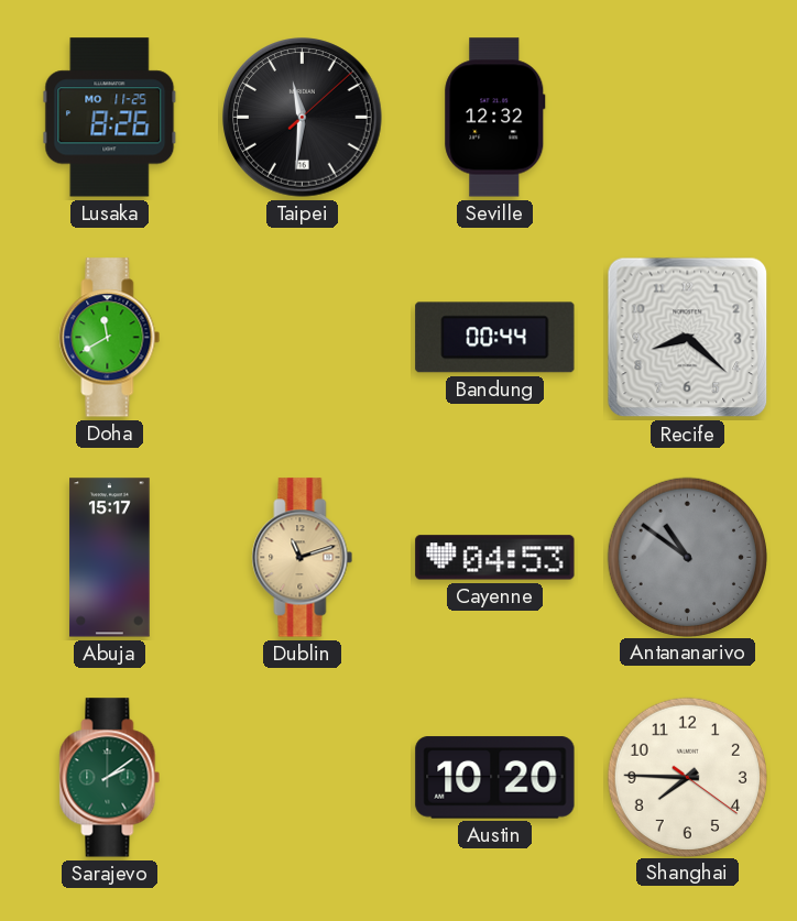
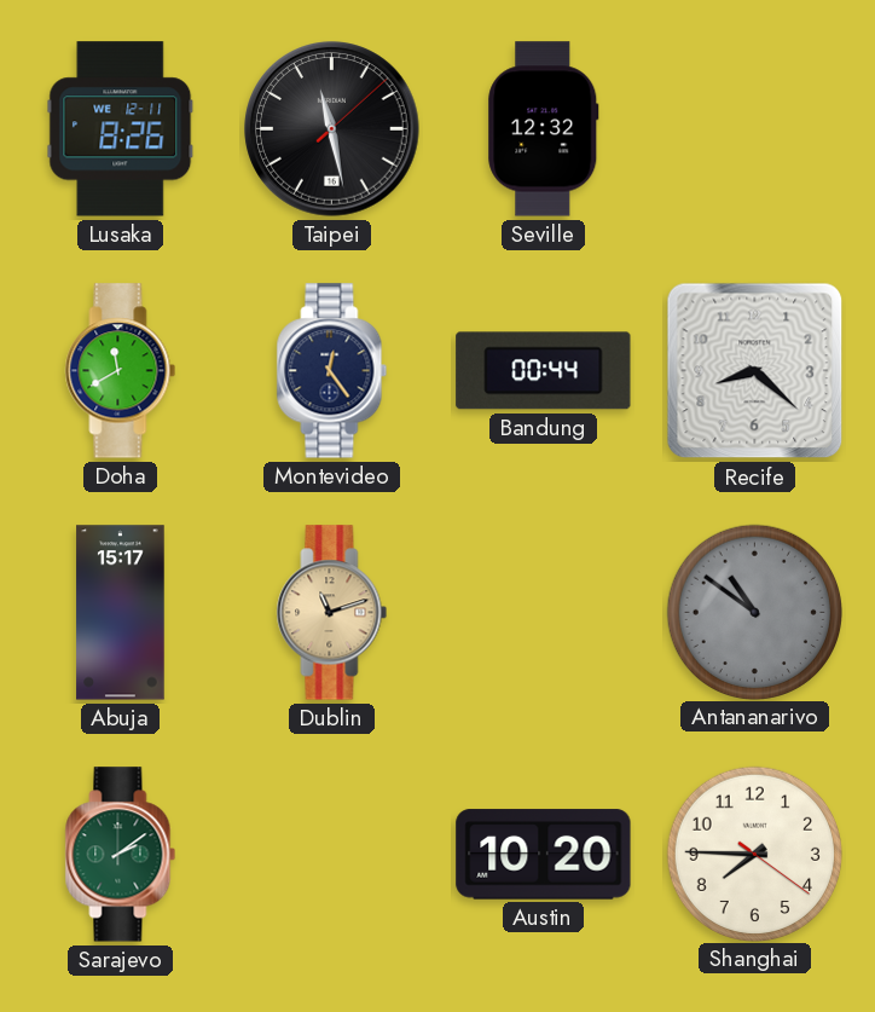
Lusaka date: MO 11-25 -> WE 12-11
Taipei: 11:31 -> 11:28
Montevideo: none -> 12:24
Cayenne: 04:53 -> none
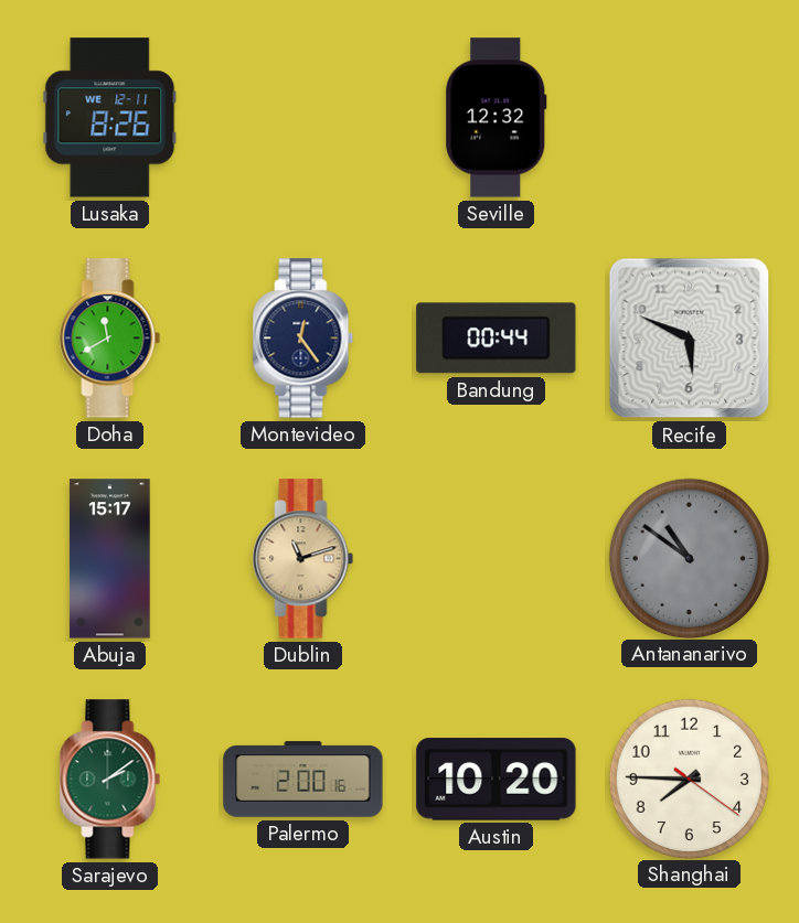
Taipei: 11:28 -> none
Recife: 8:22 -> 5:49
Palermo: none -> 2:00
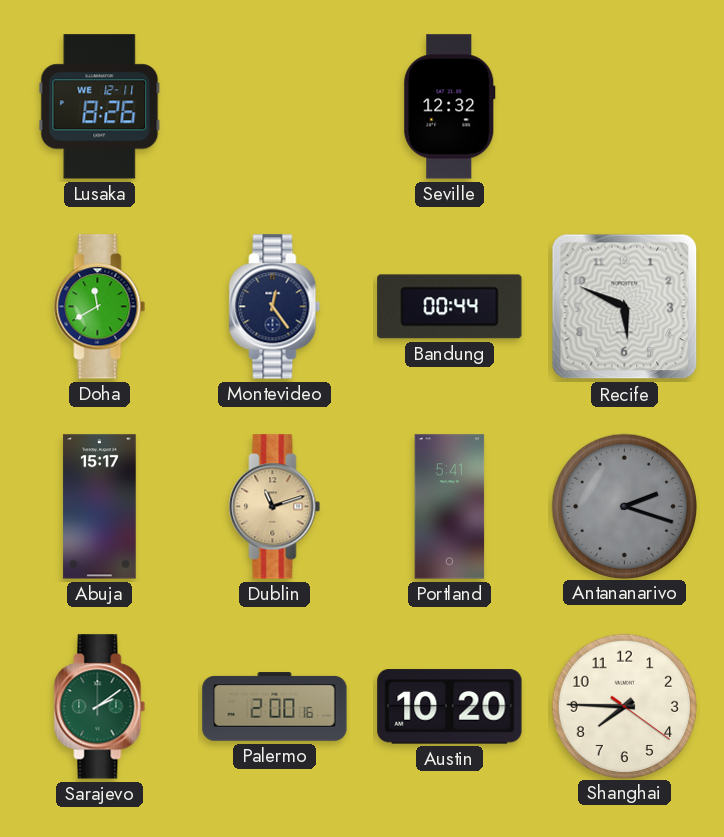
Portland: none -> 5:41
Antananarivo: 10:51 -> 2:18
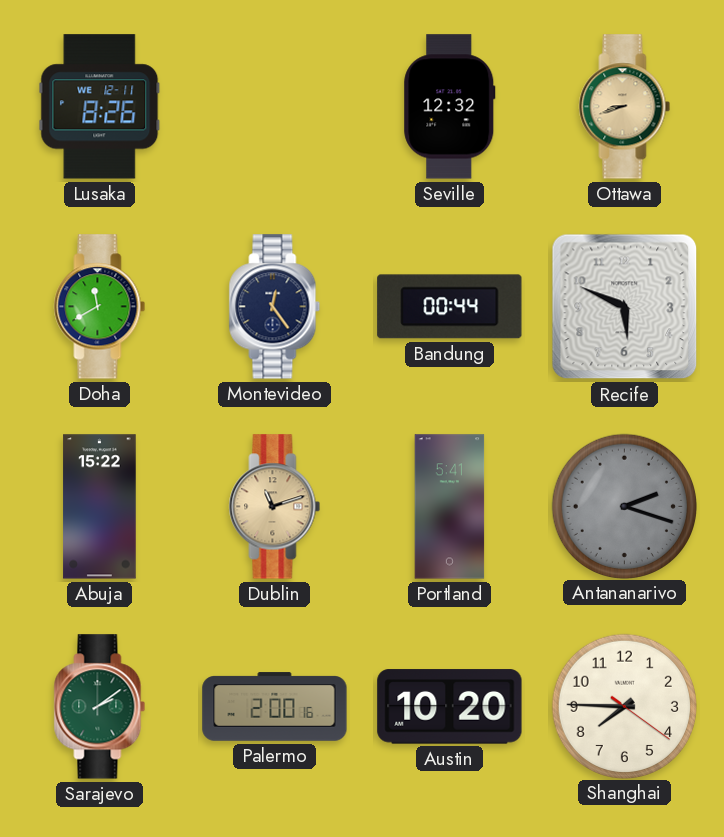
Ottawa: none -> 8:42
Abuja: 15:17 -> 15:22
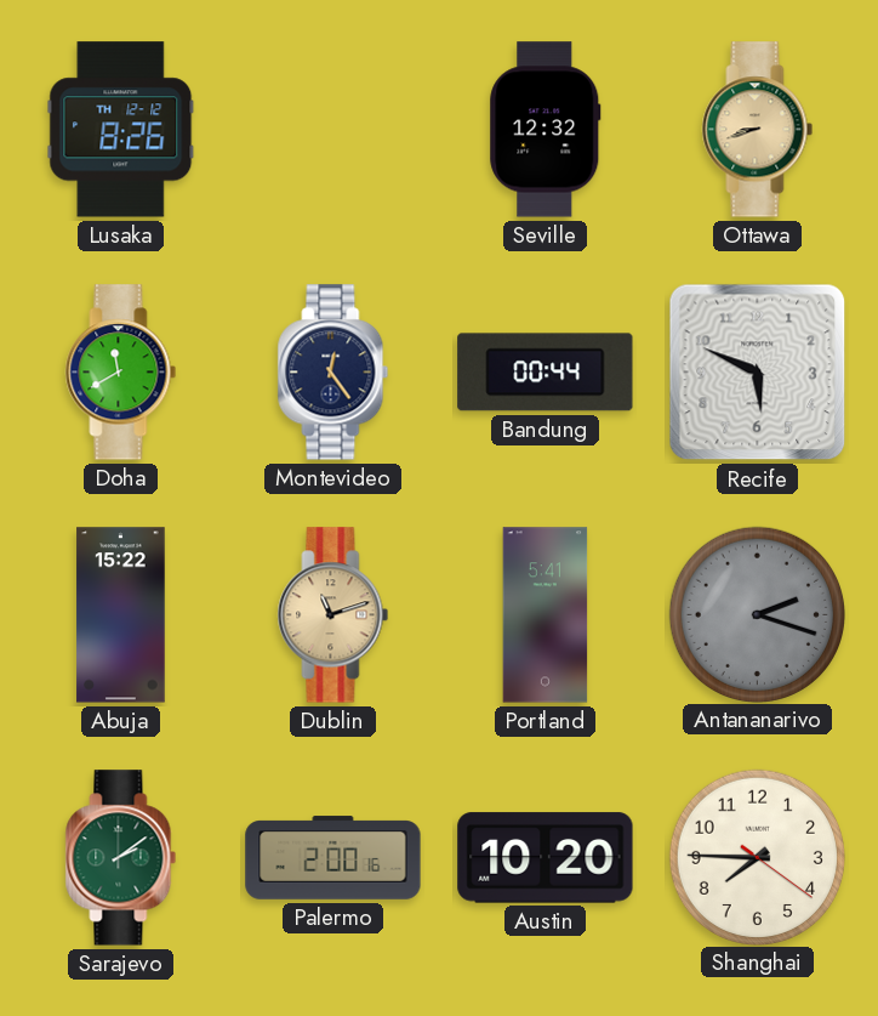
Lusaka date: WE 12-11 -> TH 12-12
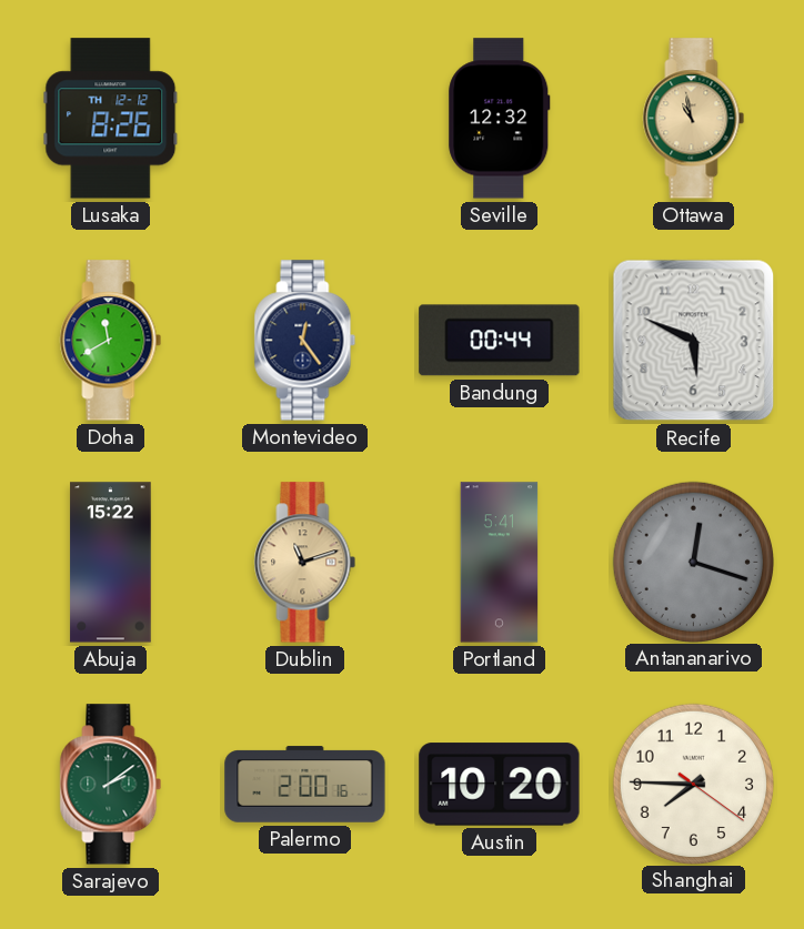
Ottawa: 8:42 -> 10:58
Antananarivo: 2:18 -> 12:18
